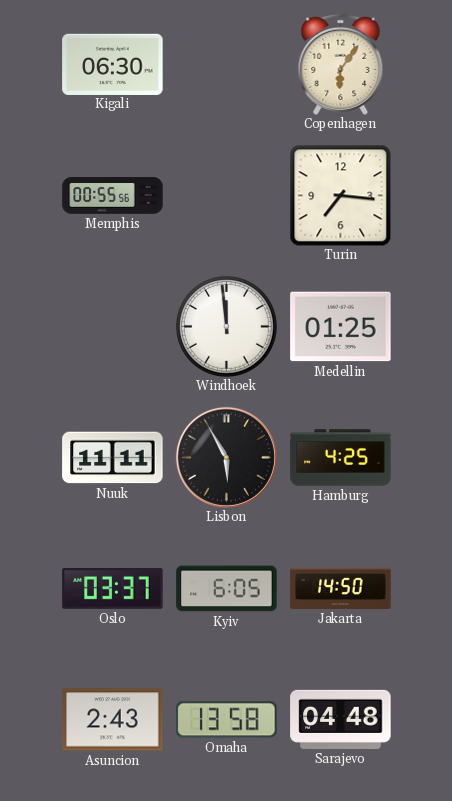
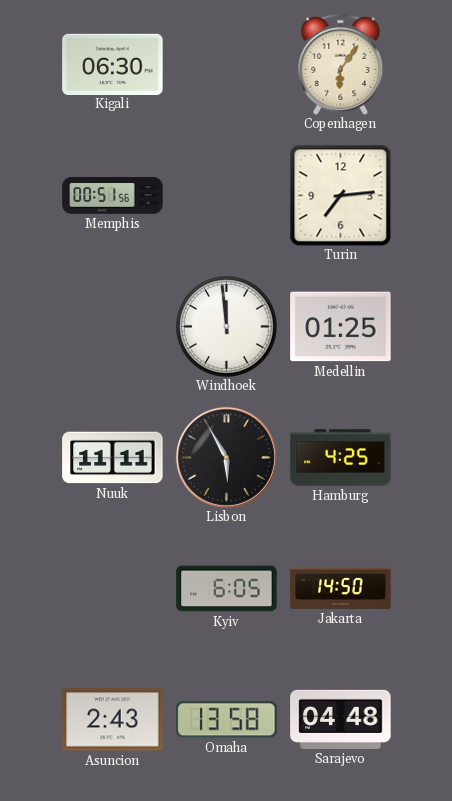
Memphis: 00:55 -> 00:51
Turin: 7:16 -> 7:14
Oslo: 03:37 -> none
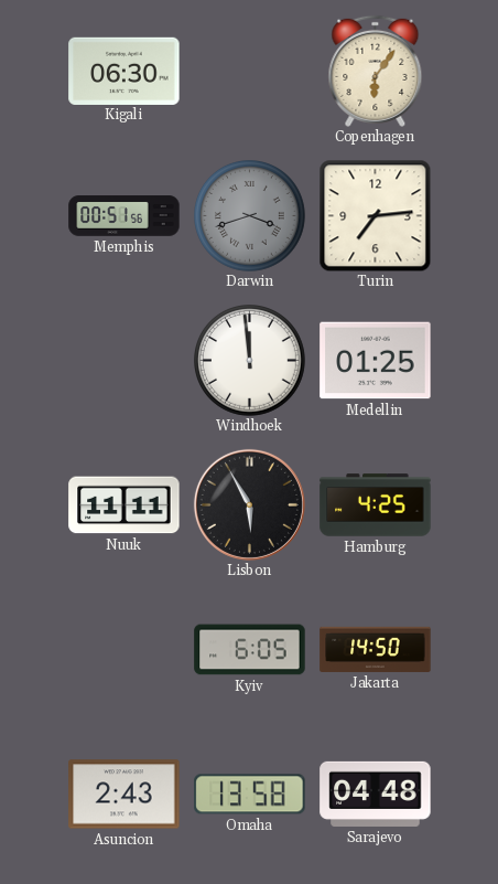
Darwin: none -> 3:42
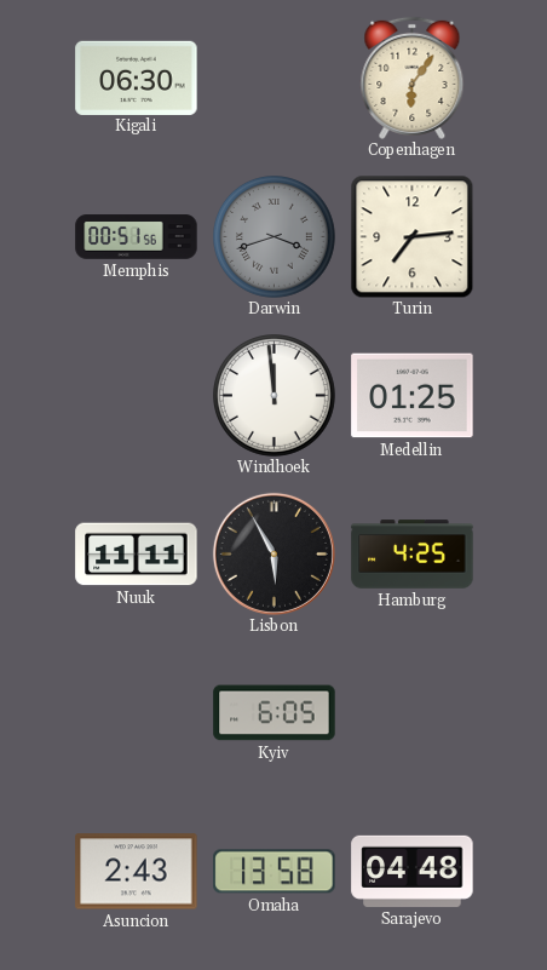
Jakarta: 14:50 -> none
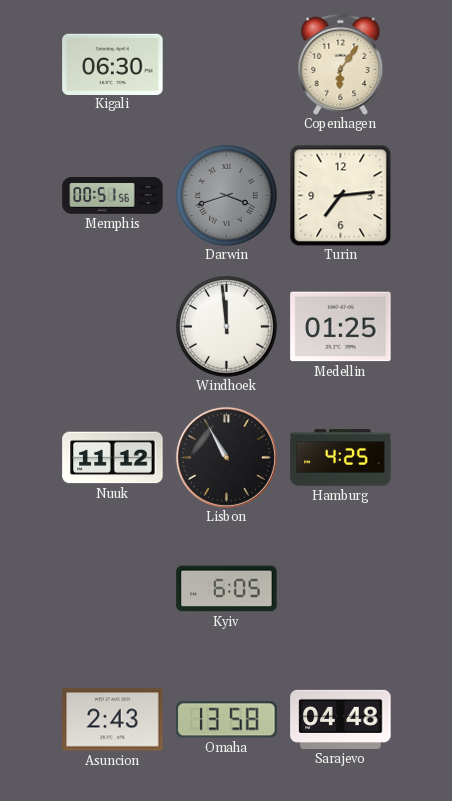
Nuuk: 11:11 -> 11:12
Lisbon: 5:55 -> 10:55
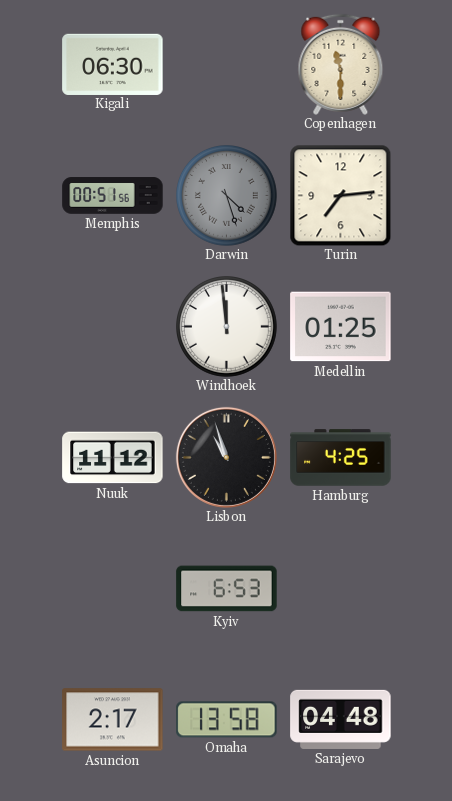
Copenhagen: 6:06 -> 11:30
Darwin: 3:42 -> 4:27
Lisbon: 10:55 -> 10:57
Kyiv: 6:05 -> 6:53
Asuncion: 2:43 -> 2:17
